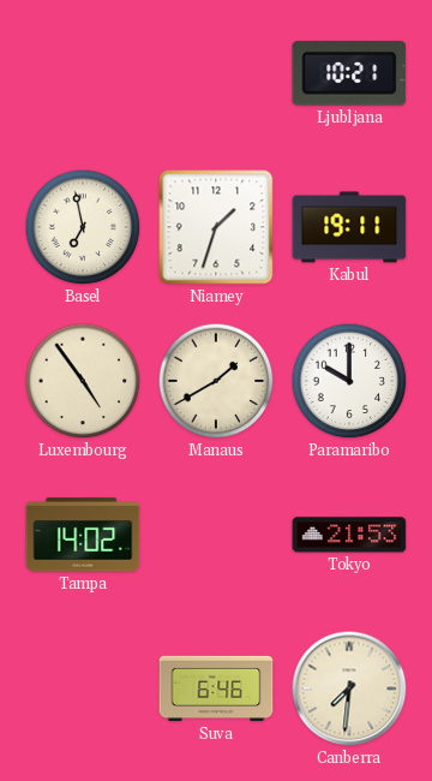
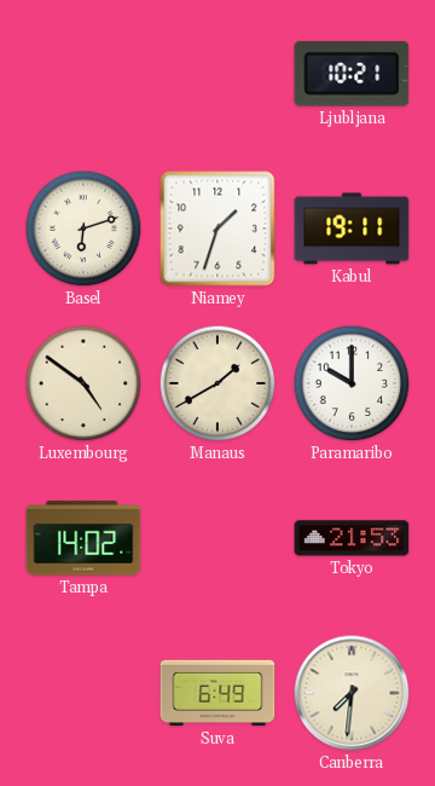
Basel: 6:58 -> 6:12
Luxembourg: 4:54 -> 4:51
Suva: 6:46 -> 6:49
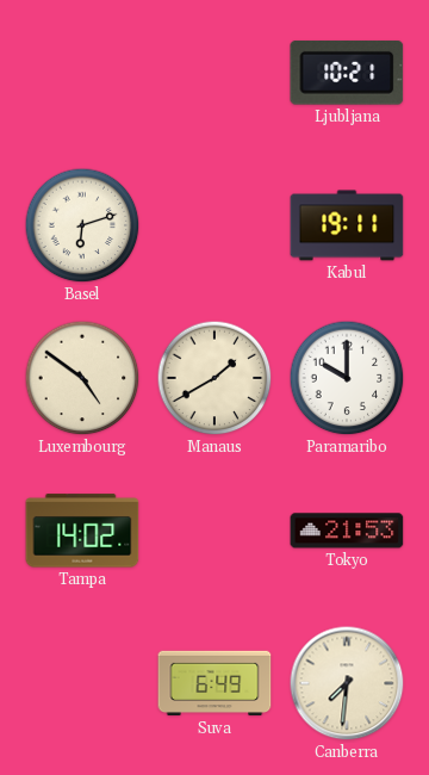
Niamey: 1:33 -> none
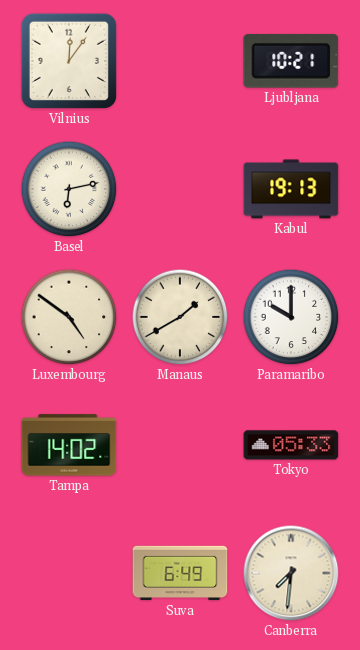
Vilnius: none -> 12:06
Basel: 6:12 -> 6:13
Kabul: 19:11 -> 19:13
Tokyo: 21:53 -> 05:33
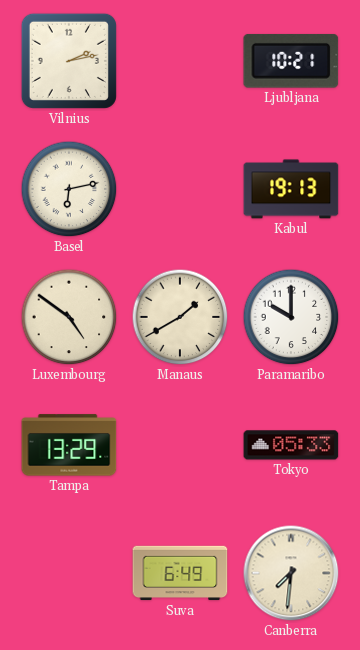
Vilnius: 12:06 -> 2:13
Tampa: 14:02 -> 13:29
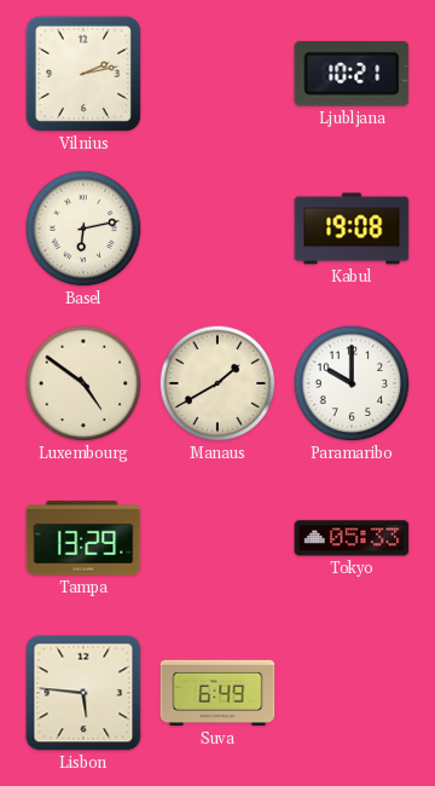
Kabul: 19:13 -> 19:08
Lisbon: none -> 5:46
Canberra: 7:31 -> none
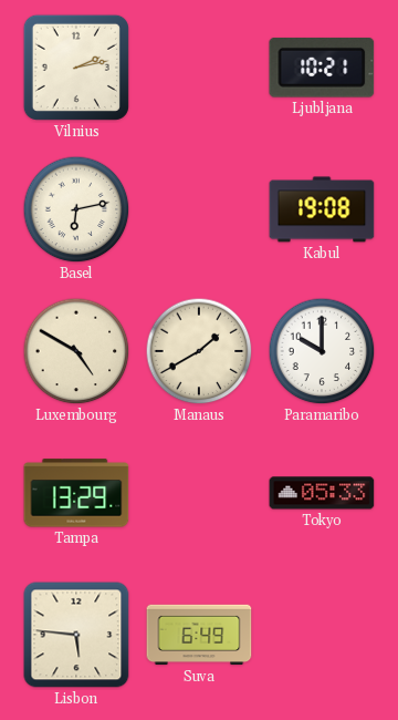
Luxembourg: 4:51 -> 4:50
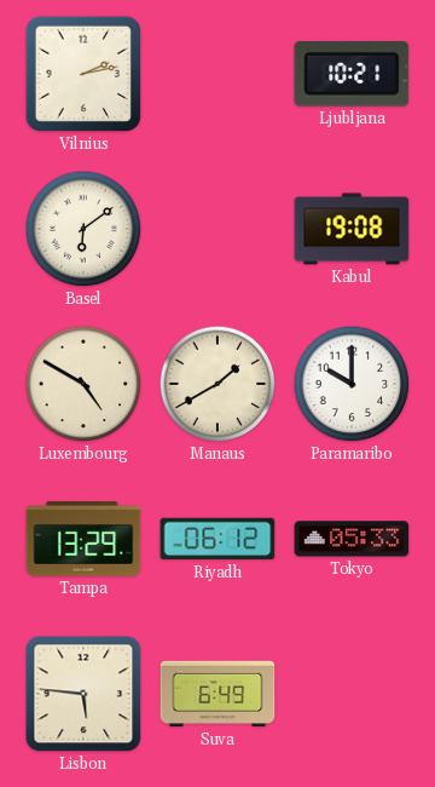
Basel: 6:13 -> 6:09
Riyadh: none -> 06:12
